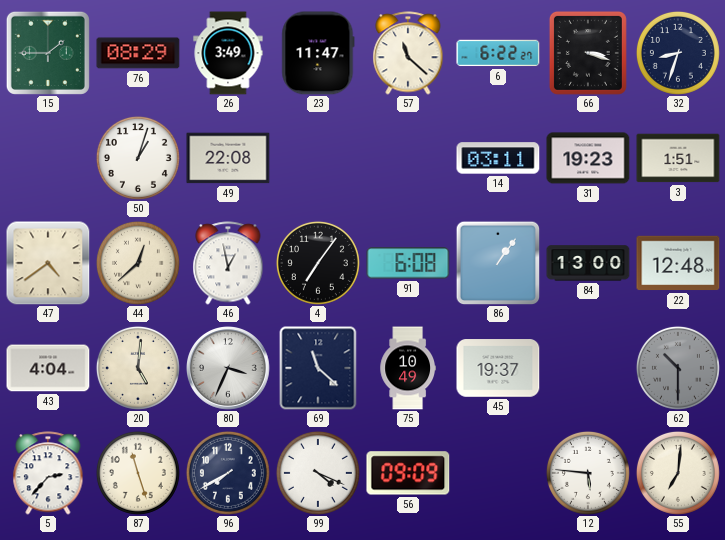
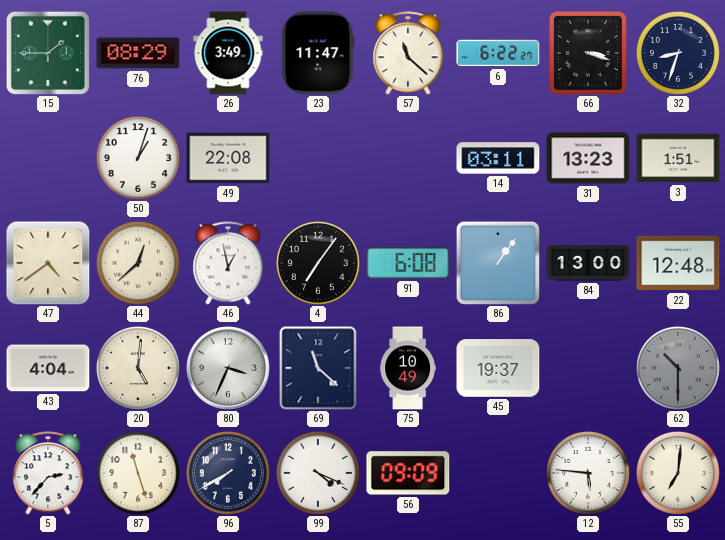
31: 19:23 -> 13:23
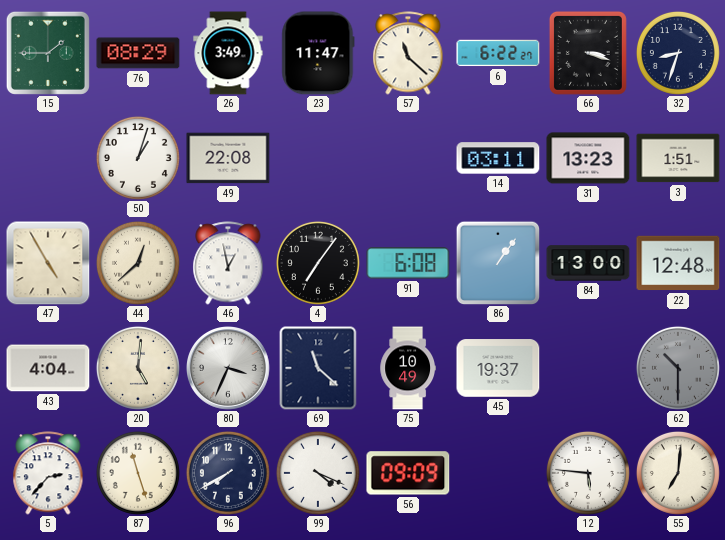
47: 4:39 -> 4:55
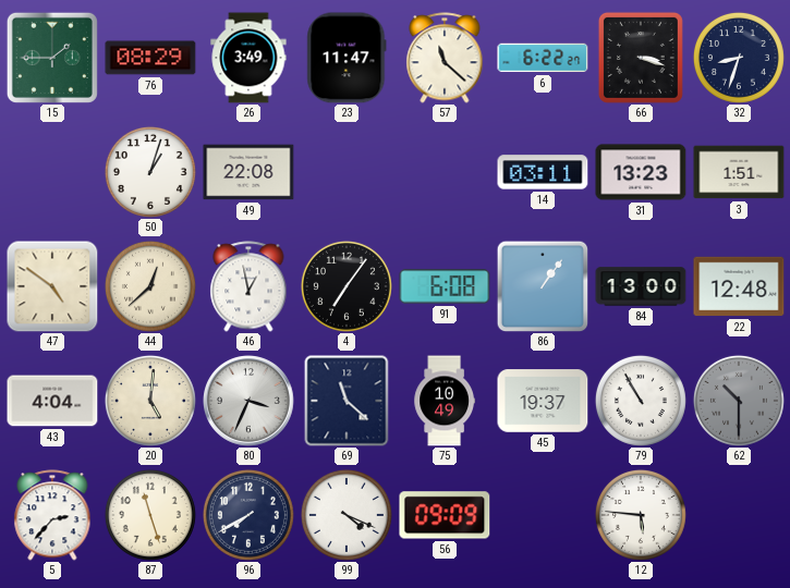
47: 4:55 -> 4:51
79: none -> 10:55
55: 7:01 -> none
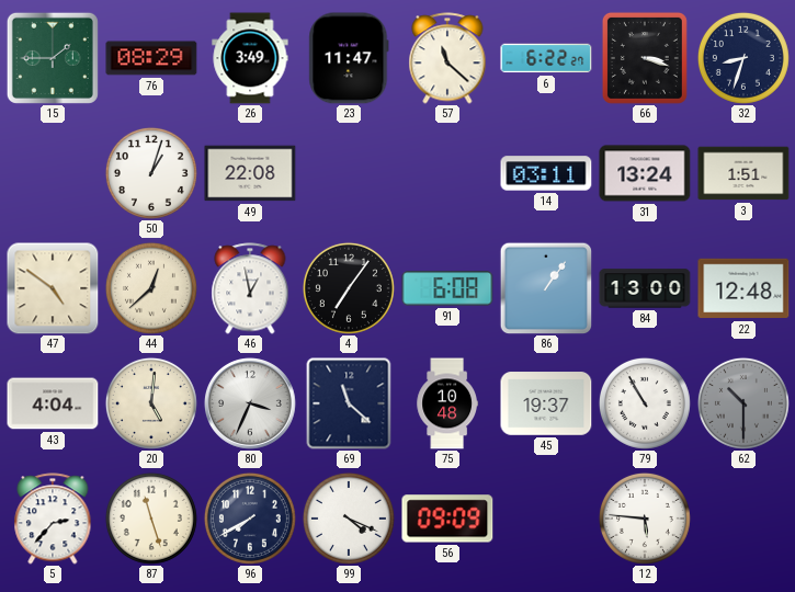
31: 13:23 -> 13:24
75: 10:49 -> 10:48
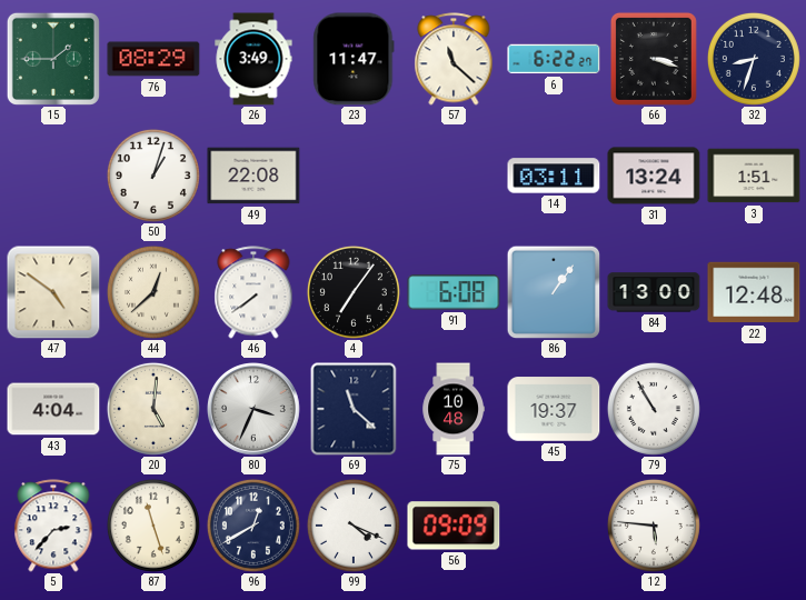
46: 12:58 -> 7:39
62: 10:30 -> none
96: 7:40 -> 12:40
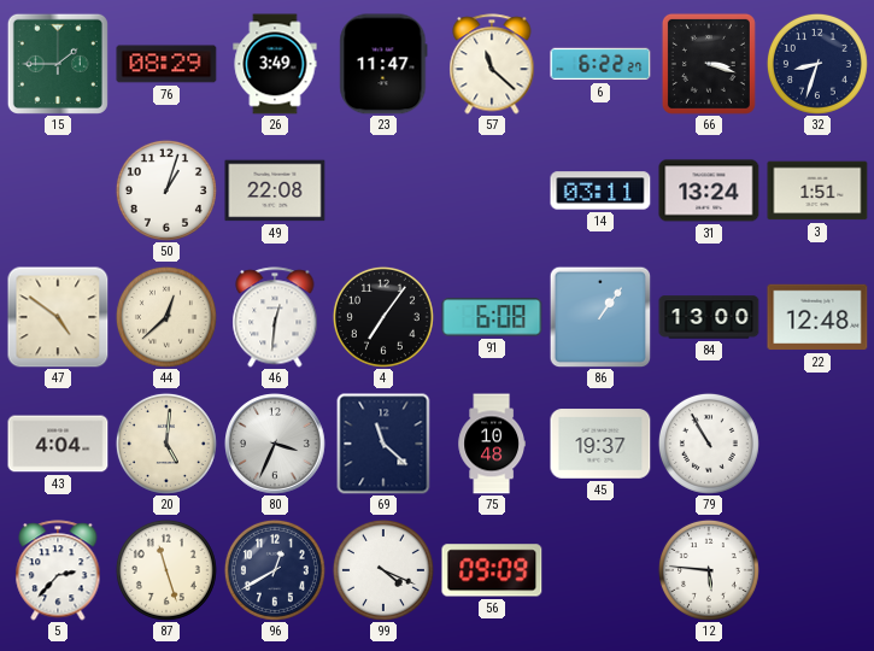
46: 7:39 -> 12:31
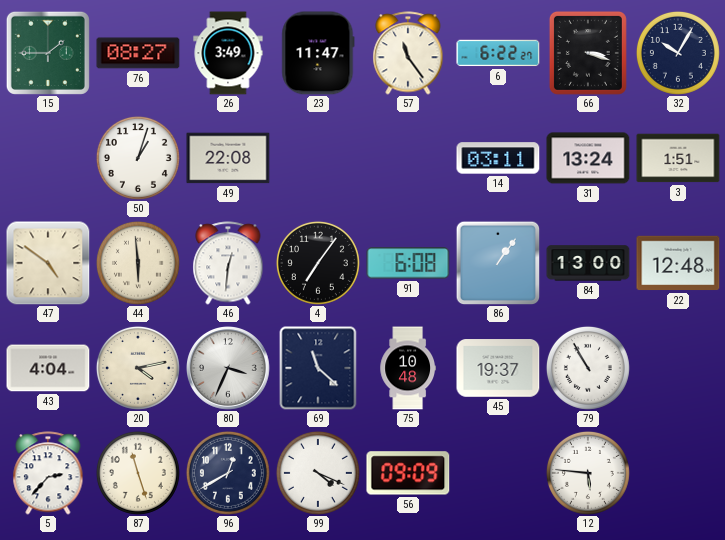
76: 08:29 -> 08:27
57: 11:22 -> 11:24
32: 8:33 -> 10:05
44: 12:38 -> 5:59
20: 5:01 -> 4:13
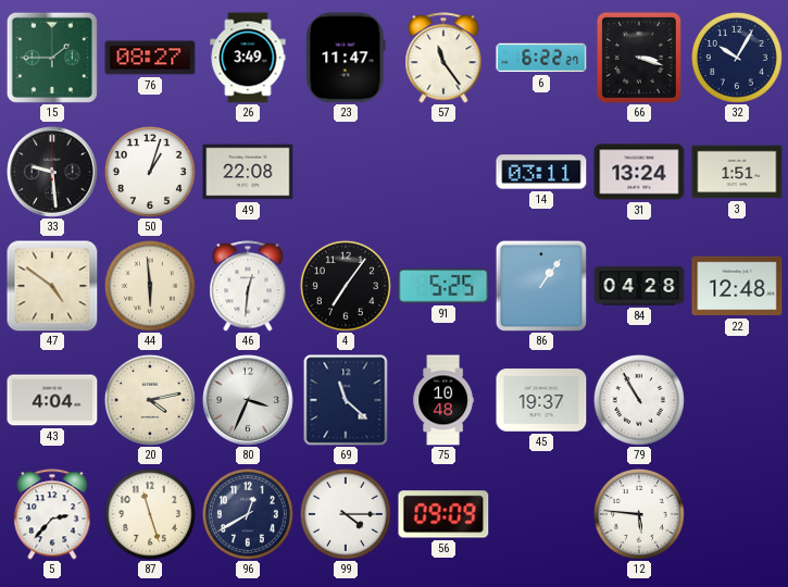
33: none -> 9:29
91: 6:08 -> 5:25
84: 13:00 -> 04:28
99: 4:19 -> 4:15
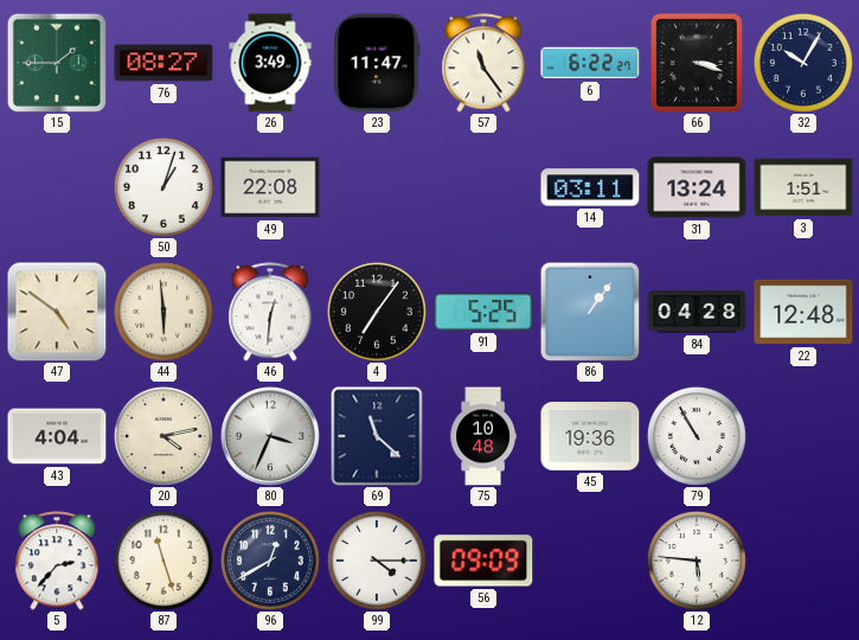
33: 9:29 -> none
45: 19:37 -> 19:36
